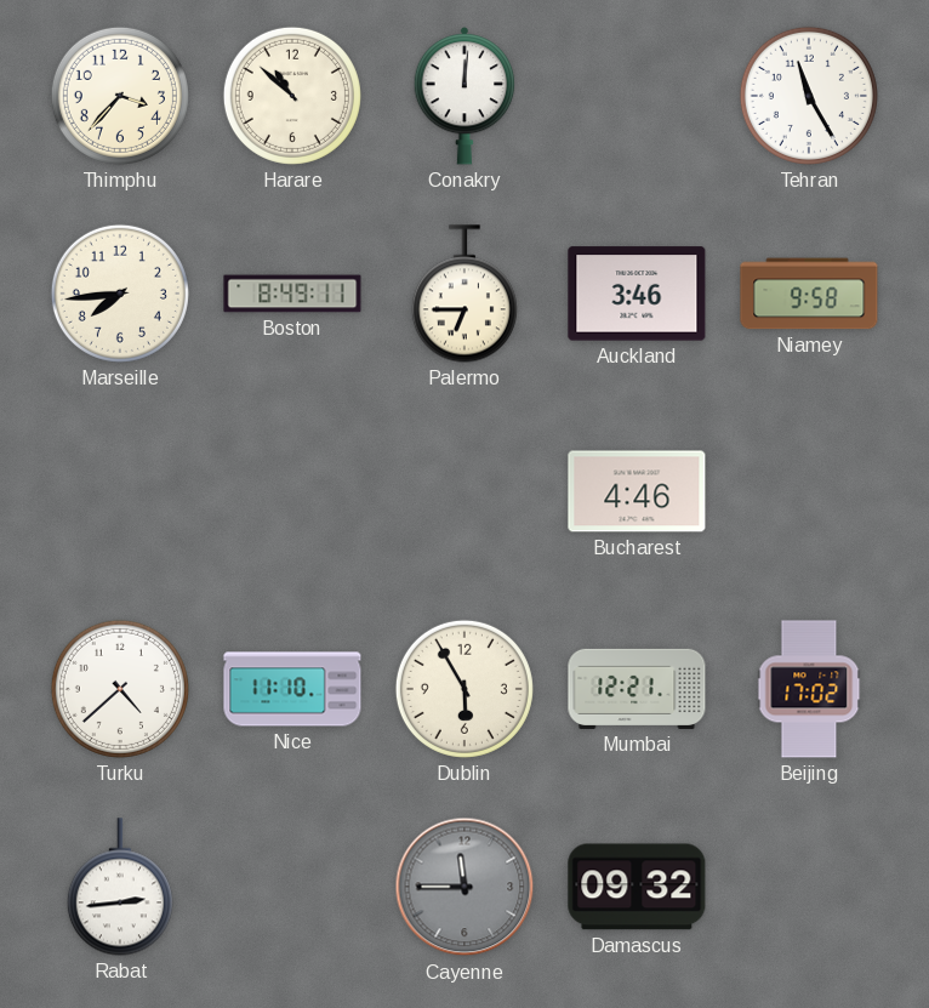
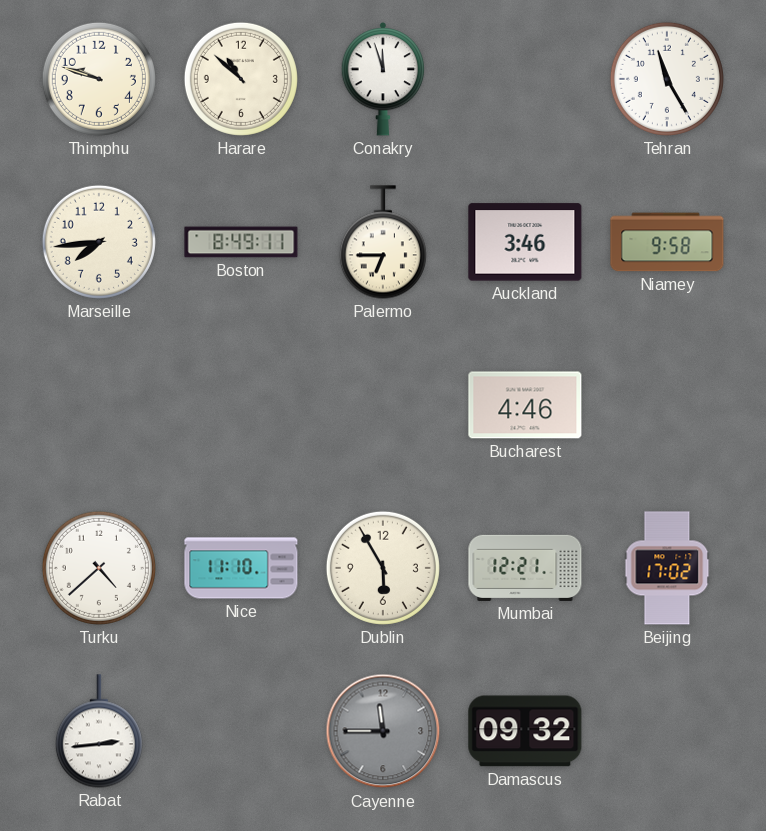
Thimphu: 3:37 -> 9:48
Conakry: 12:01 -> 11:57
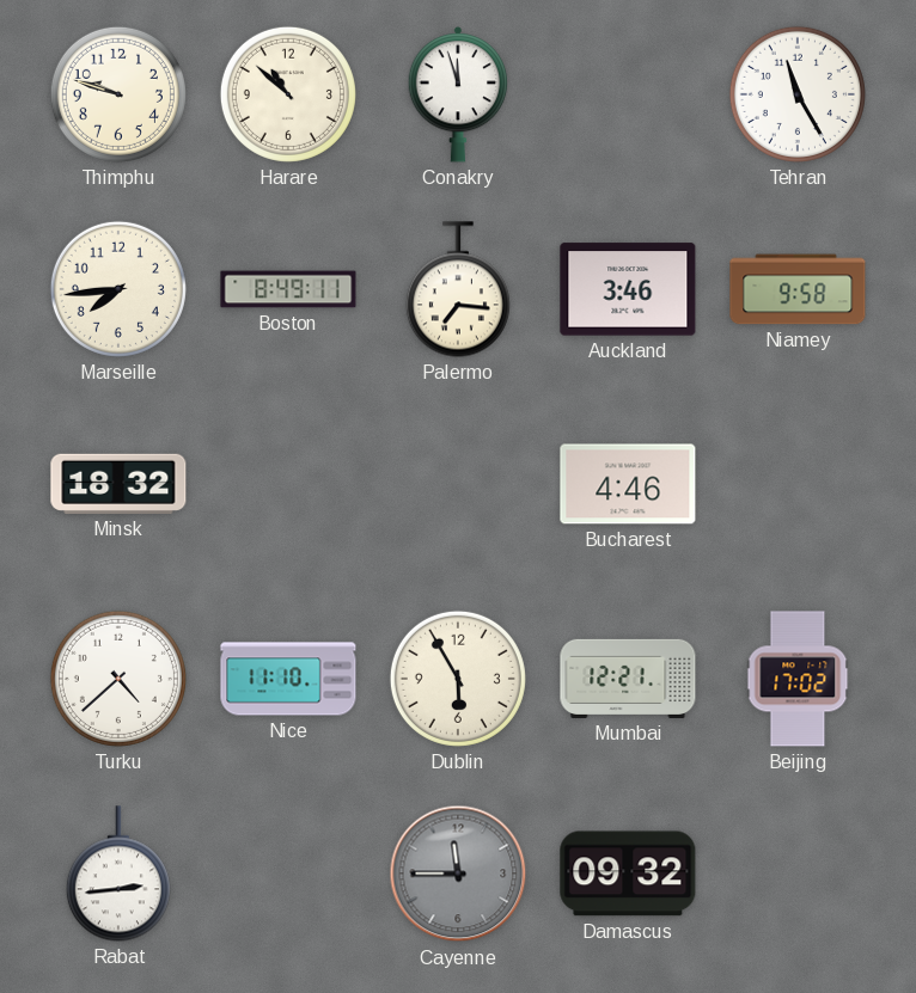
Palermo: 6:45 -> 7:16
Minsk: none -> 18:32
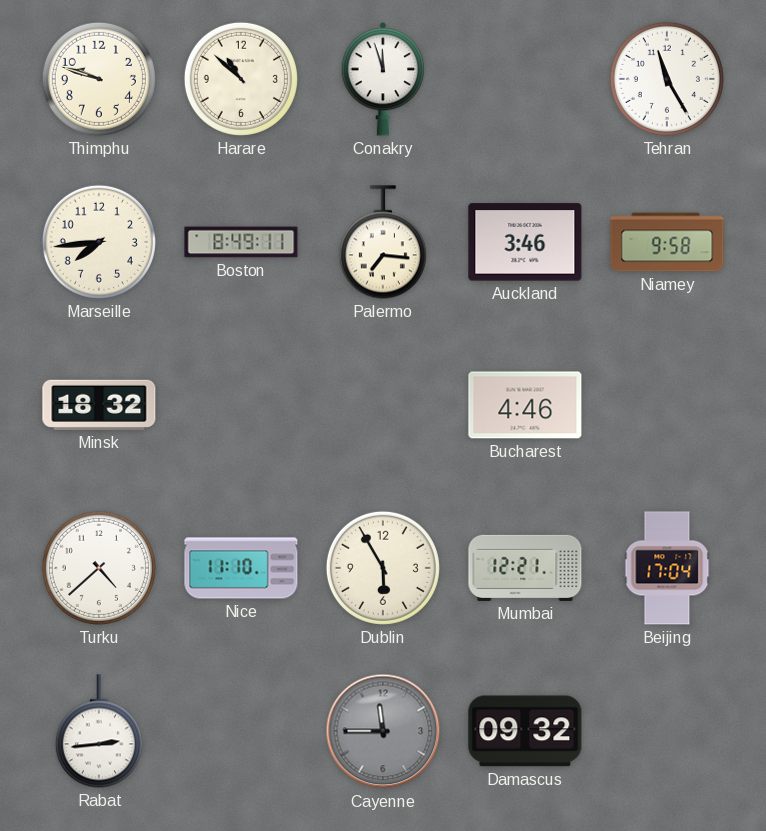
Beijing: 17:02 -> 17:04
